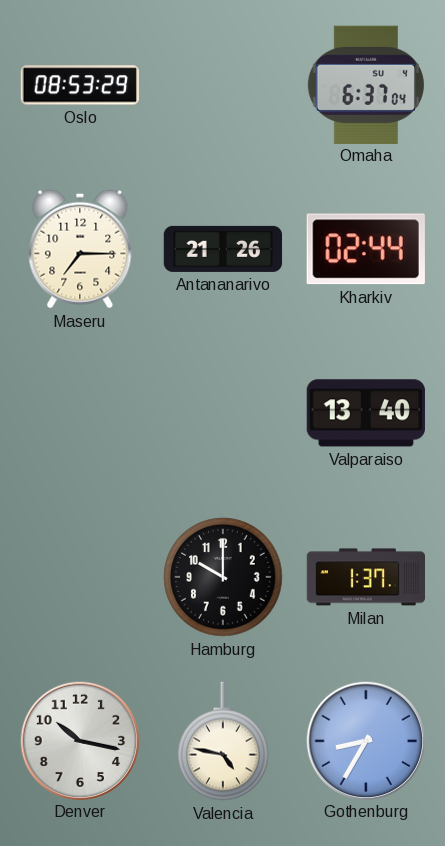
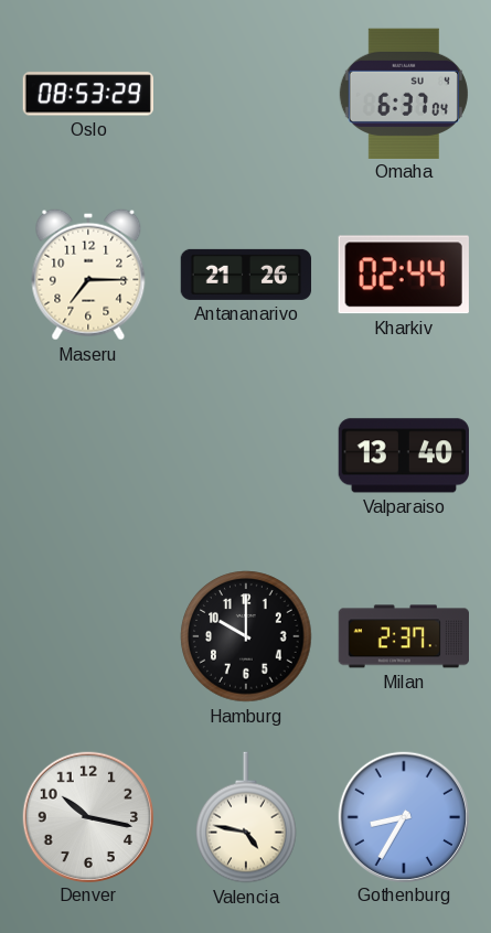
Milan: 1:37 -> 2:37
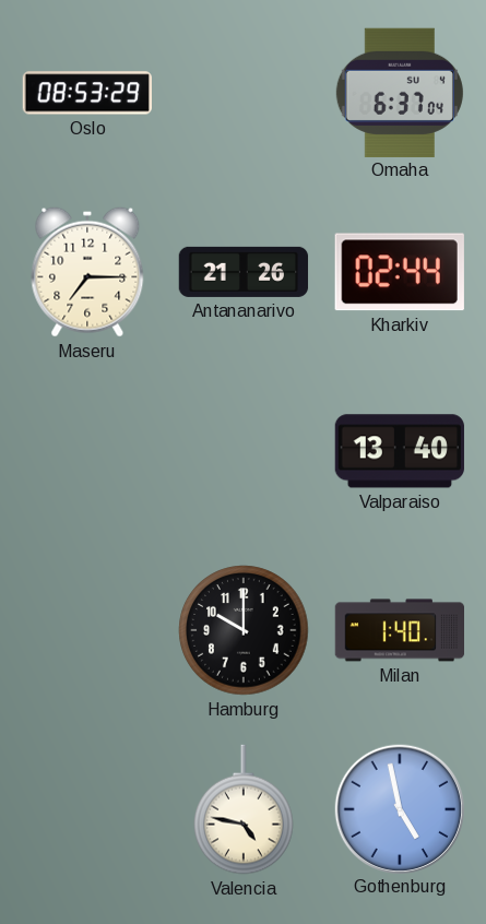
Milan: 2:37 -> 1:40
Denver: 10:17 -> none
Gothenburg: 8:35 -> 4:58
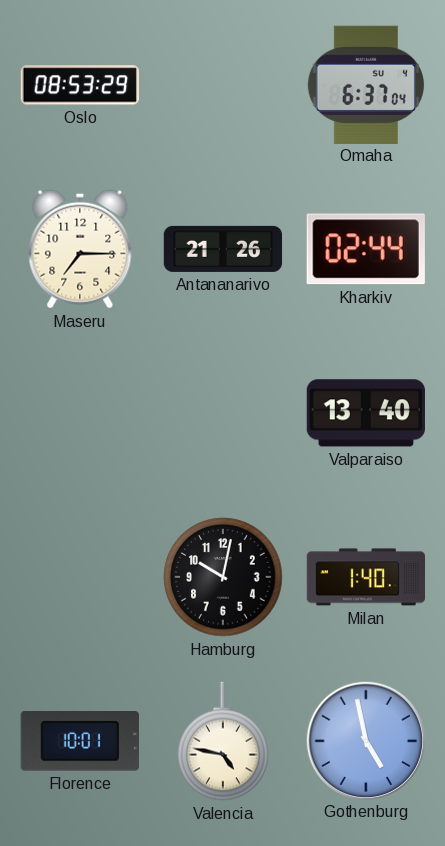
Hamburg: 10:00 -> 10:02
Florence: none -> 10:01
